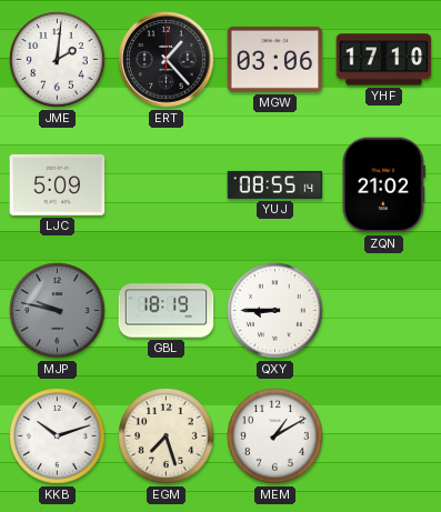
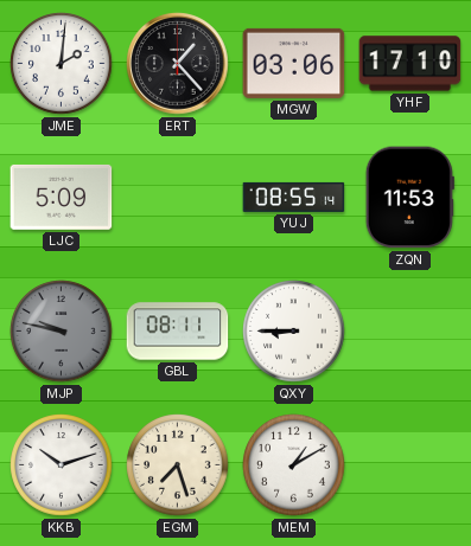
ZQN: 21:02 -> 11:53
GBL: 18:19 -> 08:11
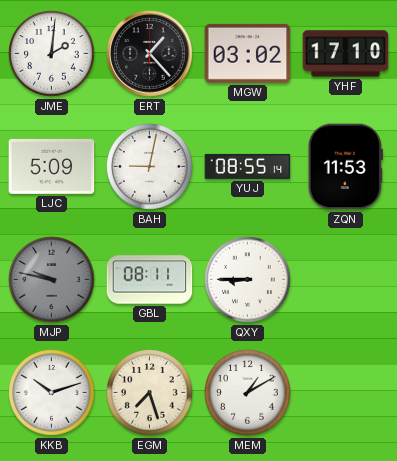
MGW: 03:06 -> 03:02
BAH: none -> 9:02
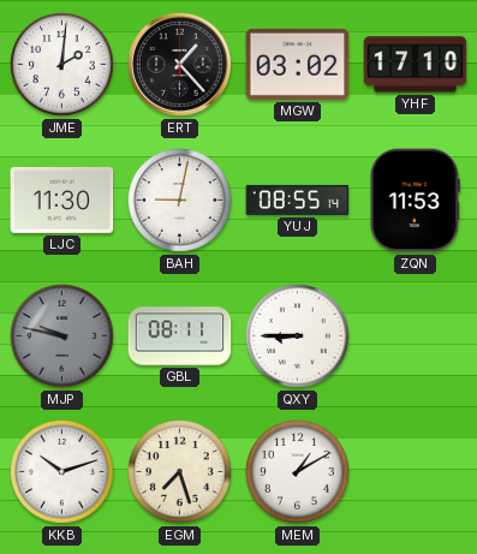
LJC: 5:09 -> 11:30
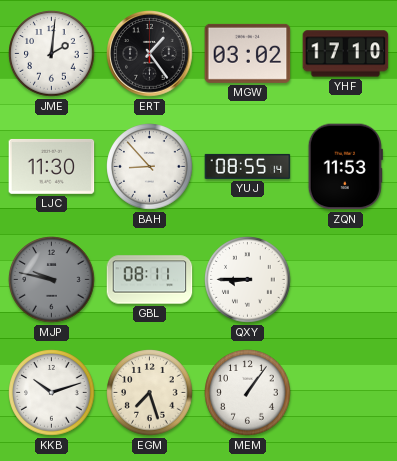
ERT: 1:23 -> 1:24
BAH: 9:02 -> 8:53
MEM: 1:10 -> 1:06
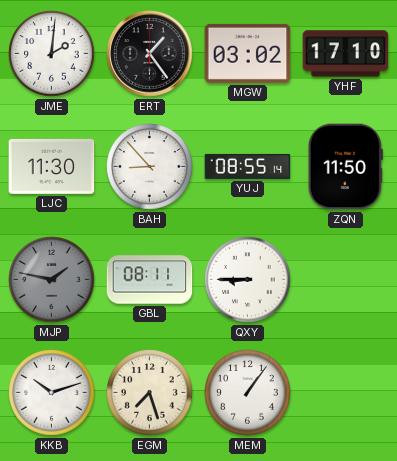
ZQN: 11:53 -> 11:50
MJP: 9:47 -> 1:47
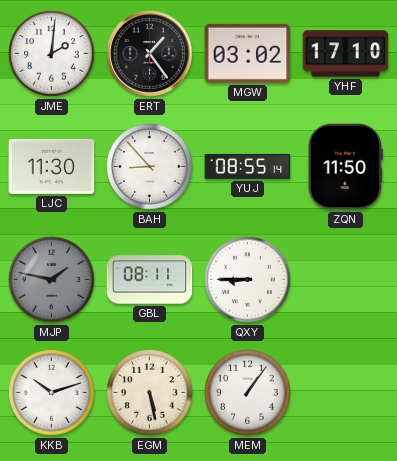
EGM: 7:27 -> 5:28
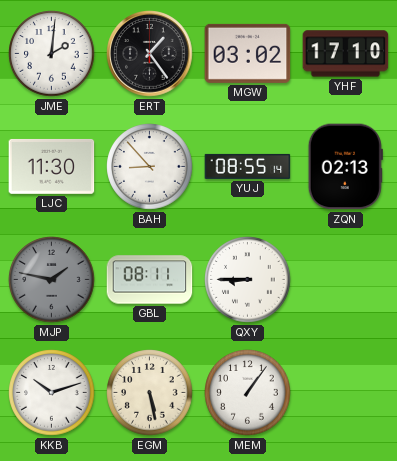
ZQN: 11:50 -> 02:13
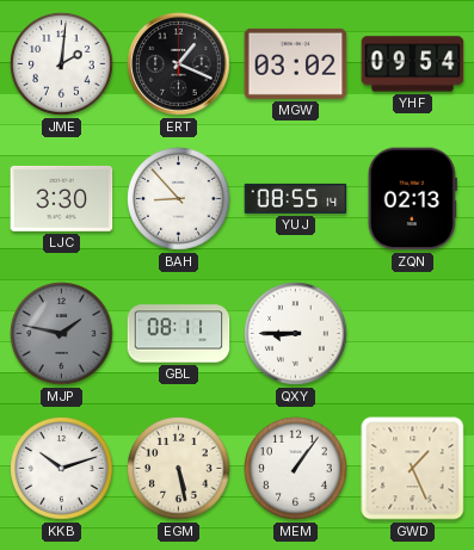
ERT: 1:24 -> 1:19
YHF: 17:10 -> 09:54
LJC: 11:30 -> 3:30
GWD: none -> 1:26
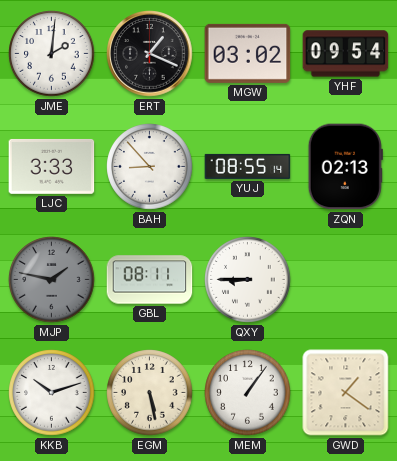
LJC: 3:30 -> 3:33
GWD: 1:26 -> 1:21
